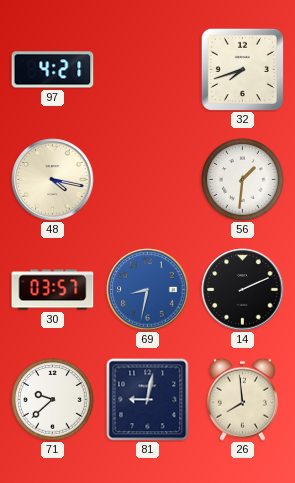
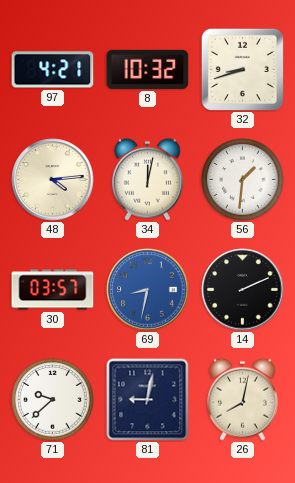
8: none -> 10:32
32: 7:42 -> 8:42
48: 4:17 -> 4:14
34: none -> 12:02
26: 7:59 -> 8:02
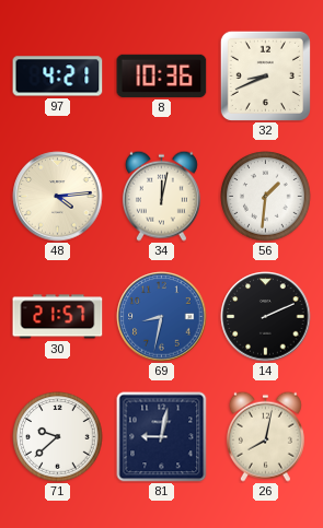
8: 10:32 -> 10:36
32: 8:42 -> 8:41
30: 03:57 -> 21:57
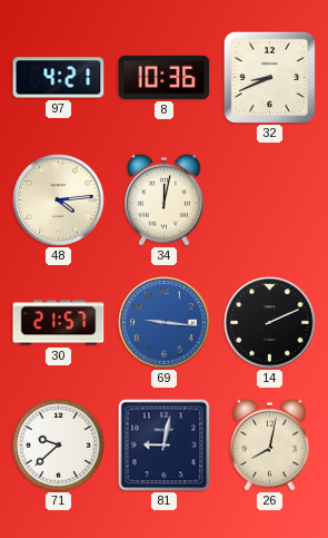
56: 1:31 -> none
69: 8:32 -> 9:16
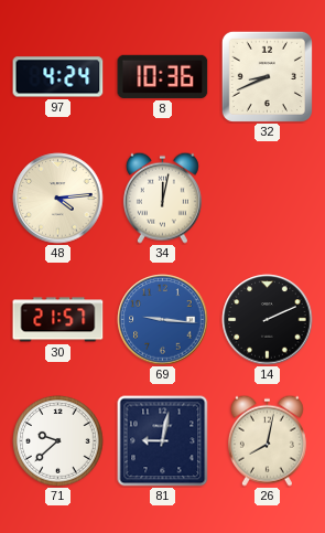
97: 4:21 -> 4:24
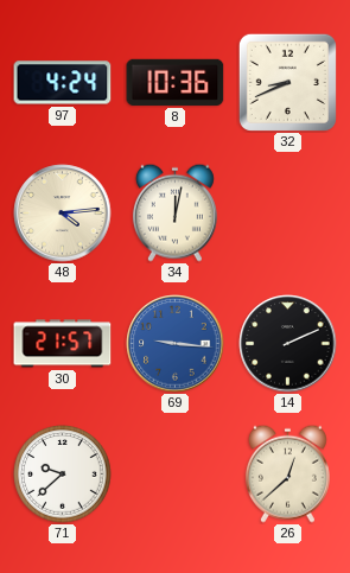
81: 9:02 -> none
26: 8:02 -> 12:38
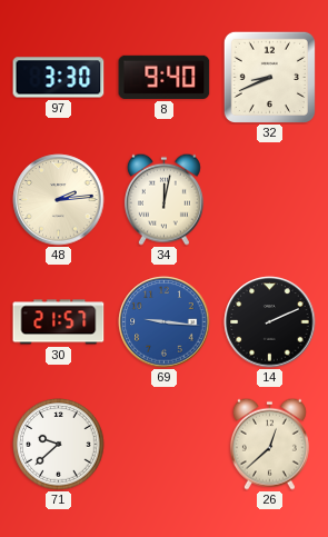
97: 4:24 -> 3:30
8: 10:36 -> 9:40
48: 4:14 -> 2:14
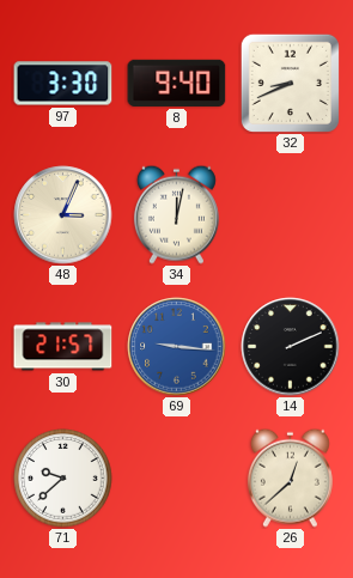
48: 2:14 -> 3:04
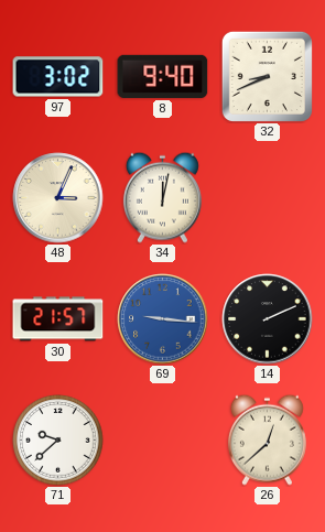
97: 3:30 -> 3:02
